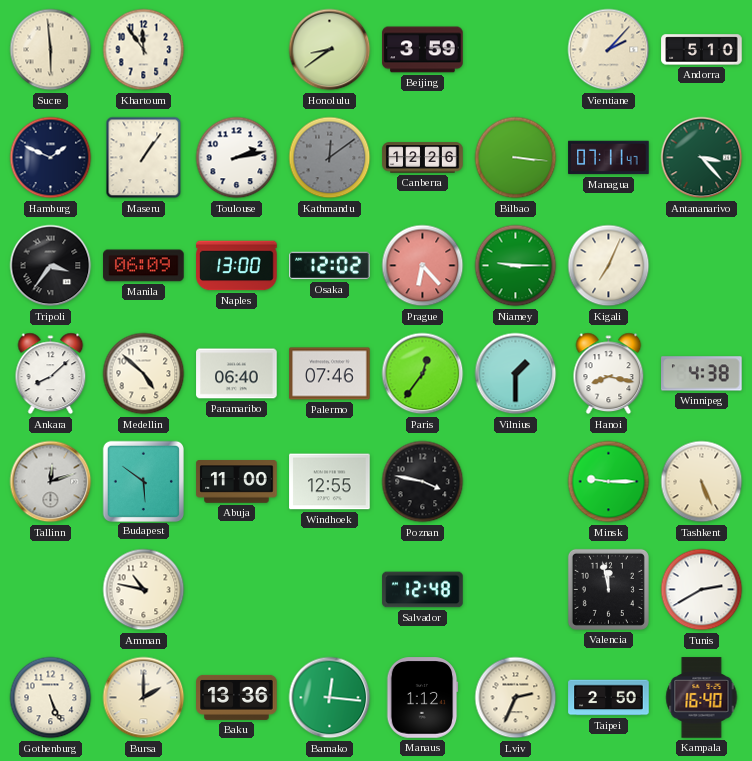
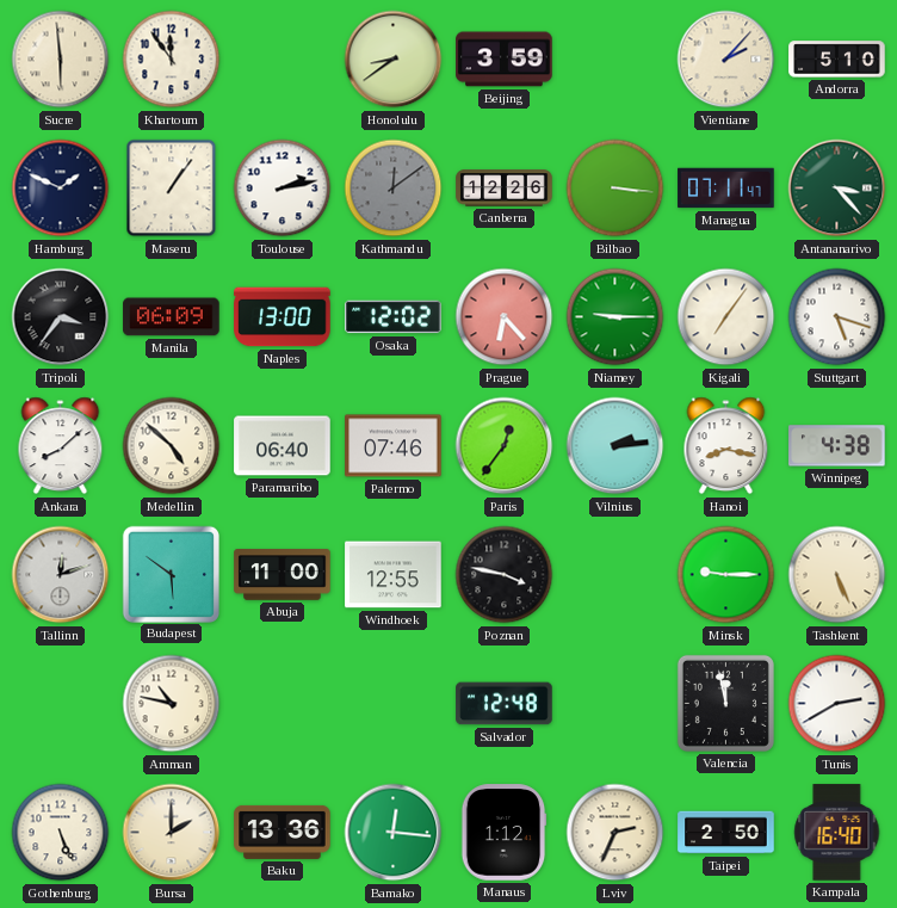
Kigali: 7:04 -> 7:06
Stuttgart: none -> 5:18
Vilnius: 1:30 -> 2:14
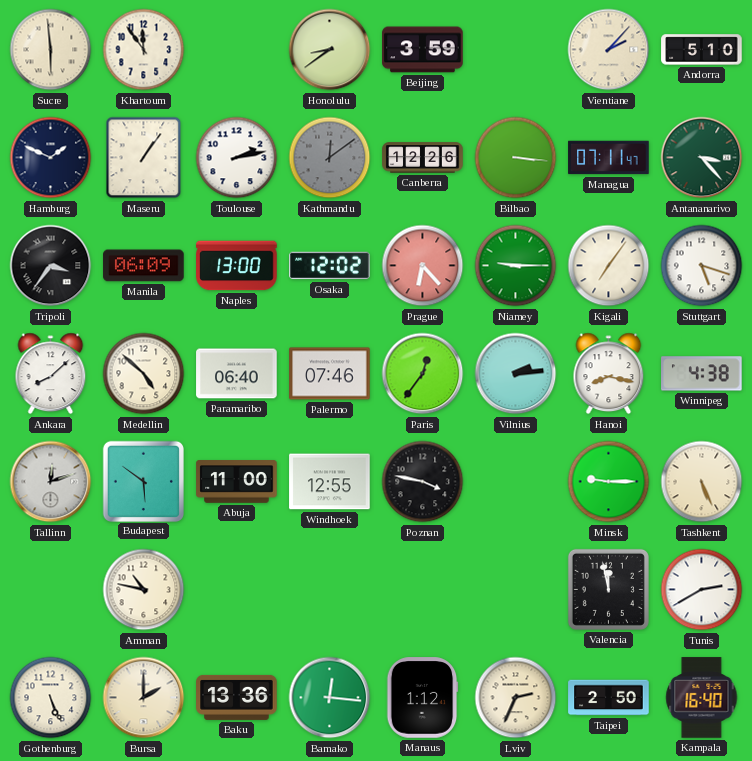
Salvador: 12:48 -> none
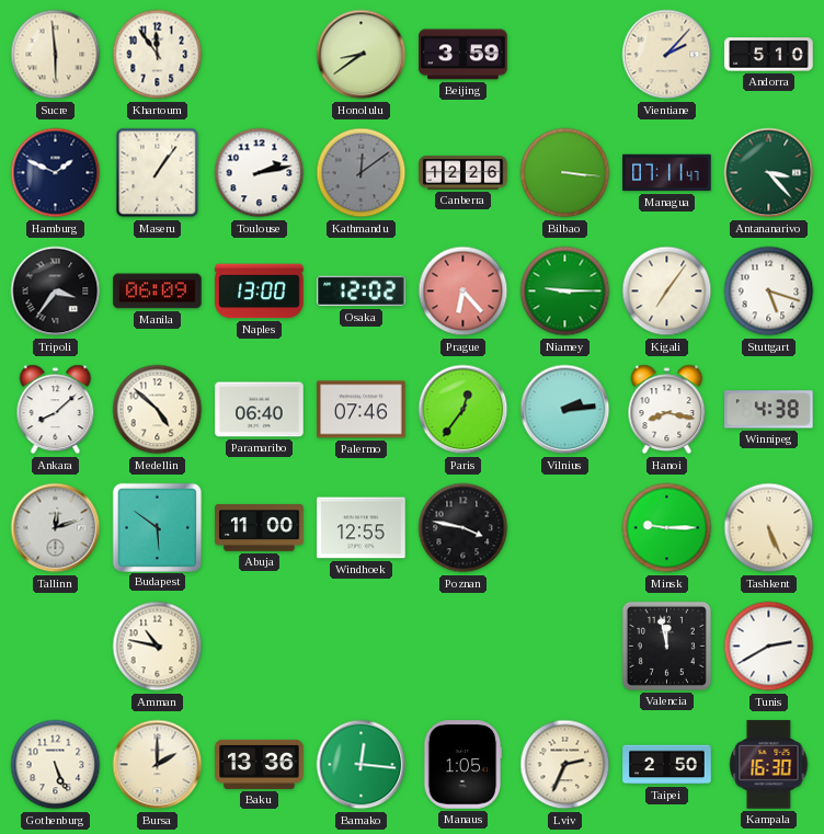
Manaus: 1:12 -> 1:05
Kampala: 16:40 -> 16:30
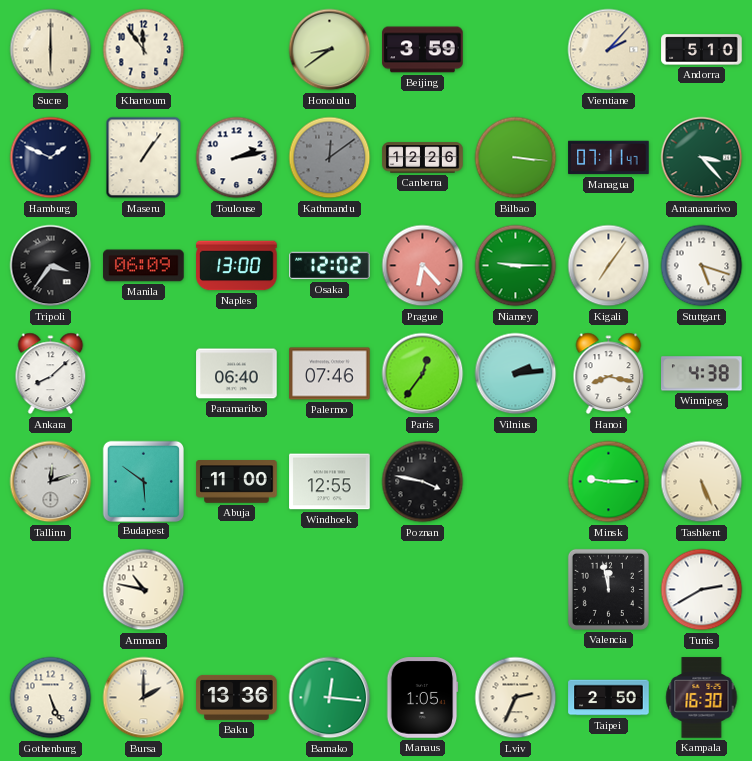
Sucre: 5:59 -> 6:00
Medellin: 4:52 -> none
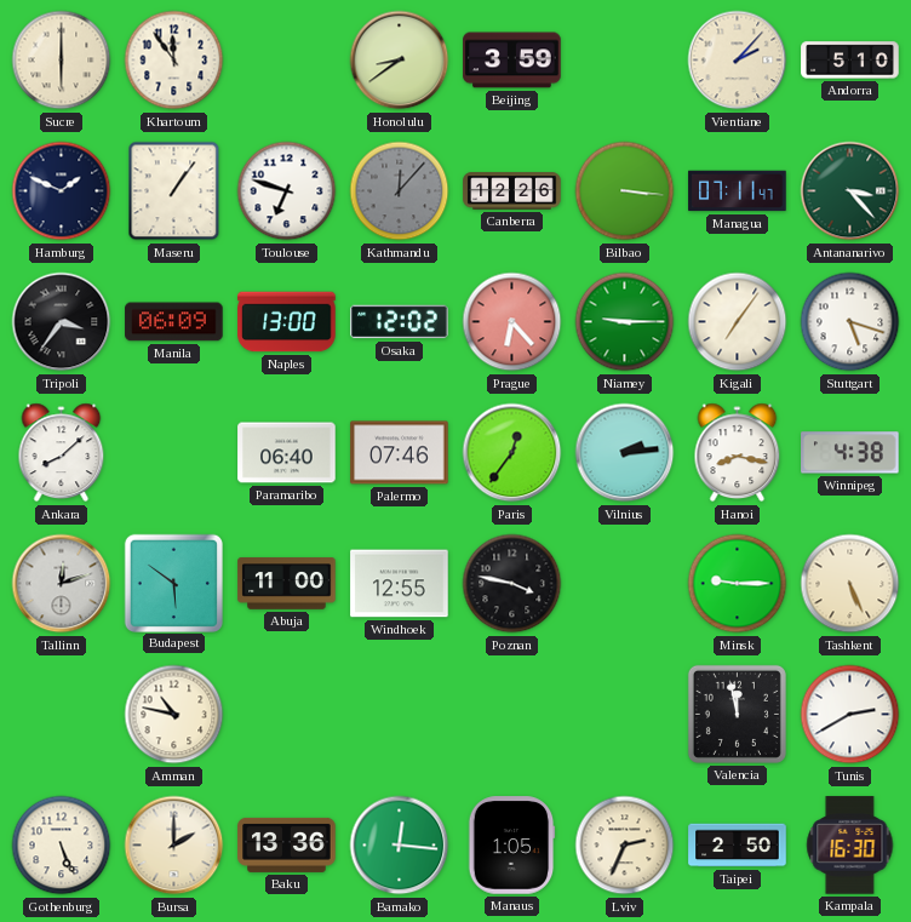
Toulouse: 2:13 -> 6:48
Kathmandu: 12:09 -> 12:07
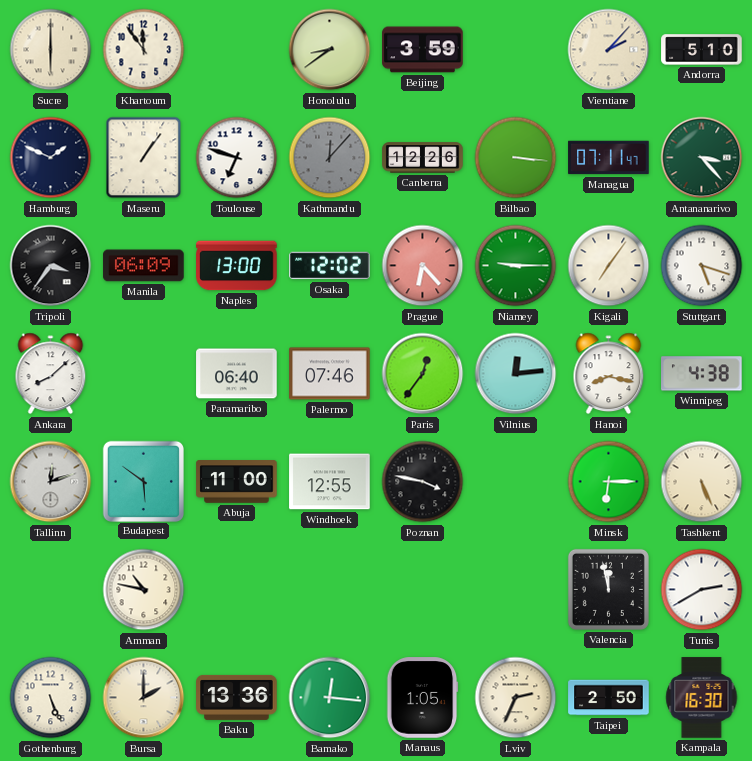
Vilnius: 2:14 -> 12:14
Minsk: 9:15 -> 6:15
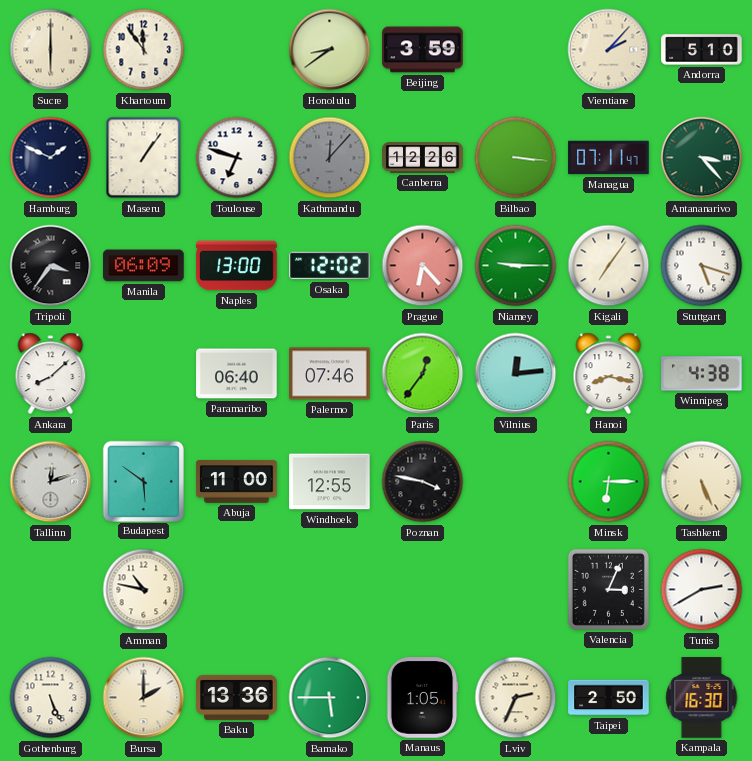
Valencia: 11:58 -> 3:04
Bamako: 12:16 -> 5:45
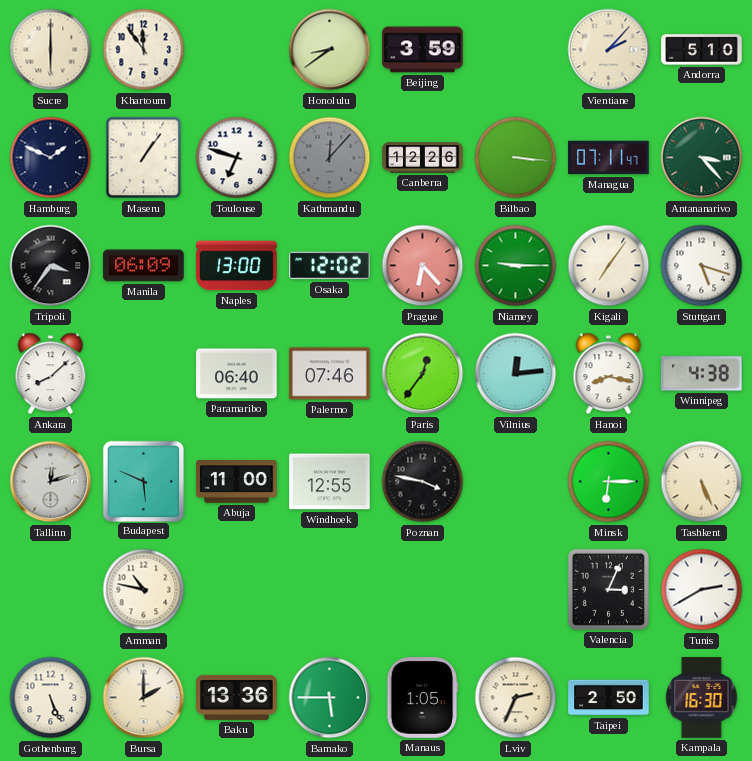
Budapest: 5:51 -> 5:49
